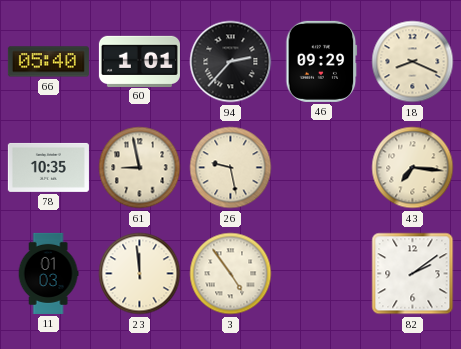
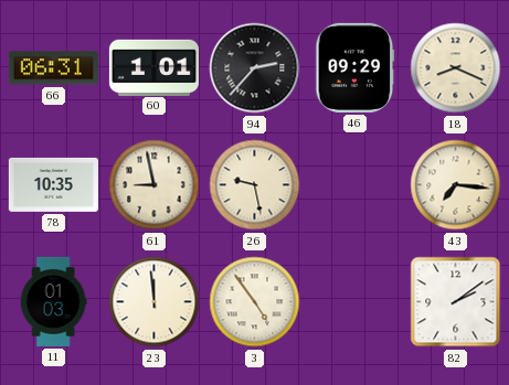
66: 05:40 -> 06:31
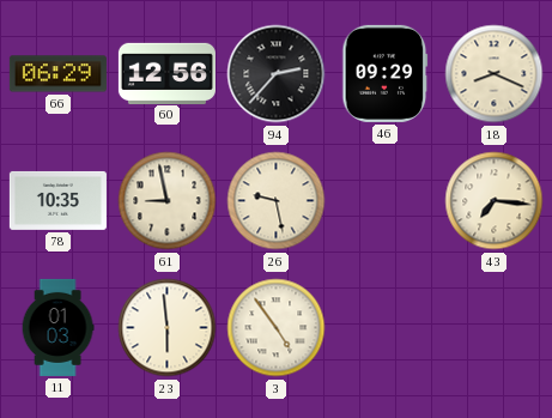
66: 06:31 -> 06:29
60: 1:01 -> 12:56
23: 11:59 -> 5:59
82: 2:09 -> none
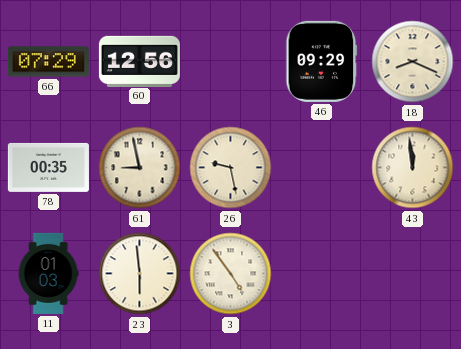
66: 06:29 -> 07:29
94: 2:37 -> none
78: 10:35 -> 00:35
43: 7:16 -> 11:59
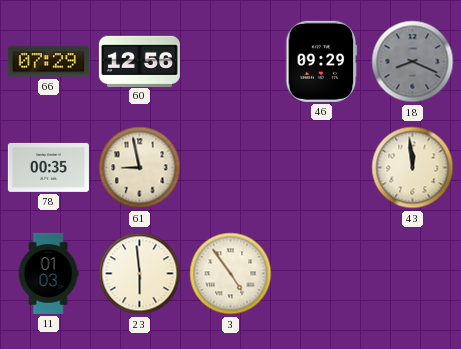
18 dial: cream -> grey
26: 9:28 -> none
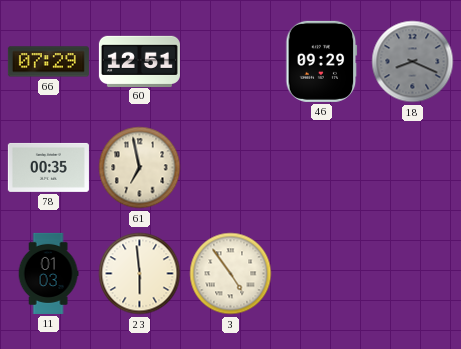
60: 12:56 -> 12:51
61: 8:58 -> 6:58
43: 11:59 -> none
